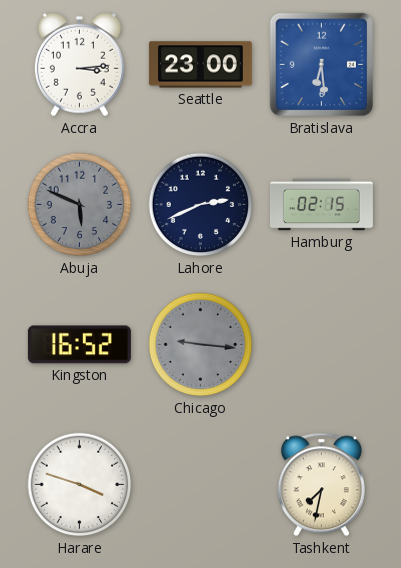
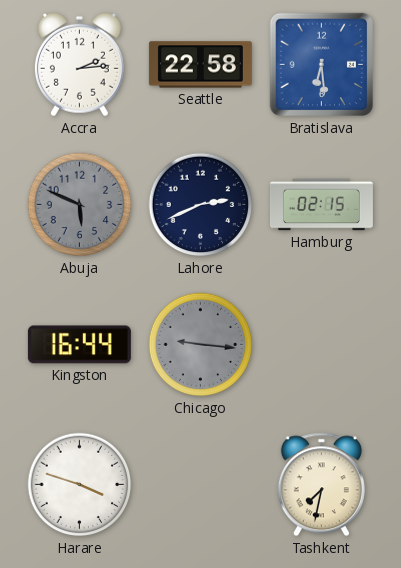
Accra: 3:14 -> 2:14
Seattle: 23:00 -> 22:58
Kingston: 16:52 -> 16:44
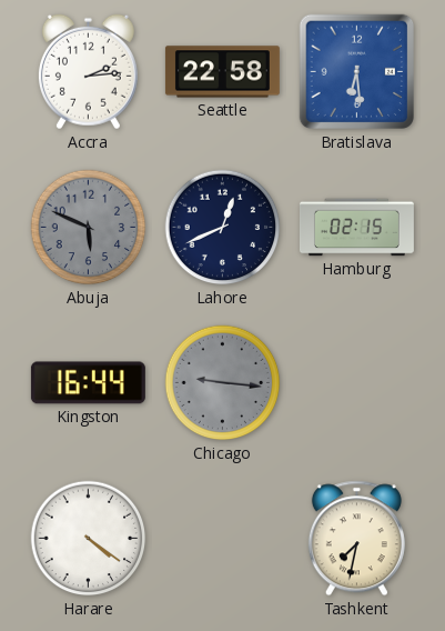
Lahore: 2:41 -> 12:41
Harare: 3:48 -> 4:21
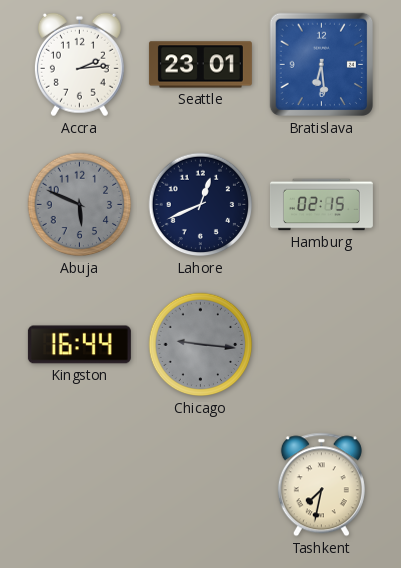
Seattle: 22:58 -> 23:01
Harare: 4:21 -> none
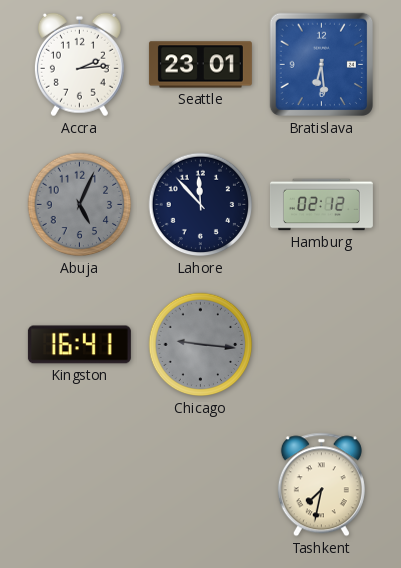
Abuja: 5:49 -> 5:04
Lahore: 12:41 -> 11:53
Hamburg: 02:15 -> 02:12
Kingston: 16:44 -> 16:41
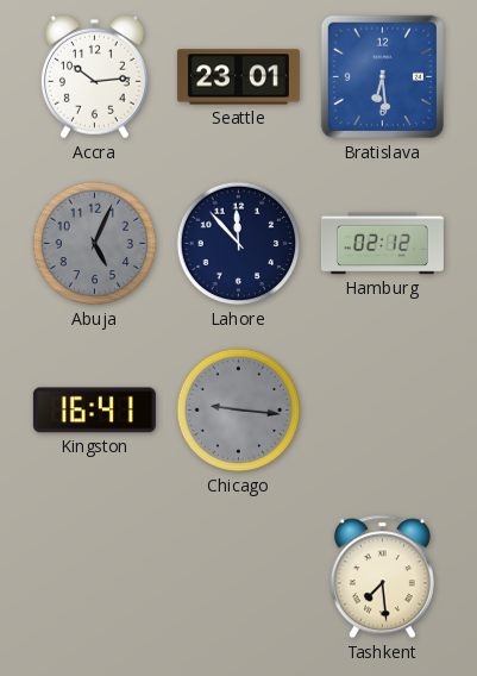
Accra: 2:14 -> 10:14
Tashkent: 7:32 -> 7:29
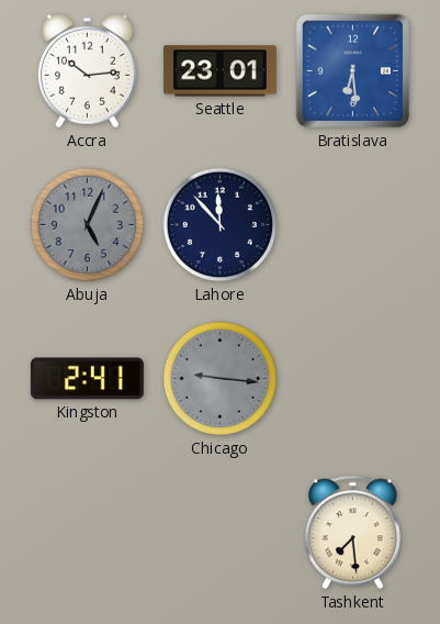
Hamburg: 02:12 -> none
Kingston: 16:41 -> 2:41
